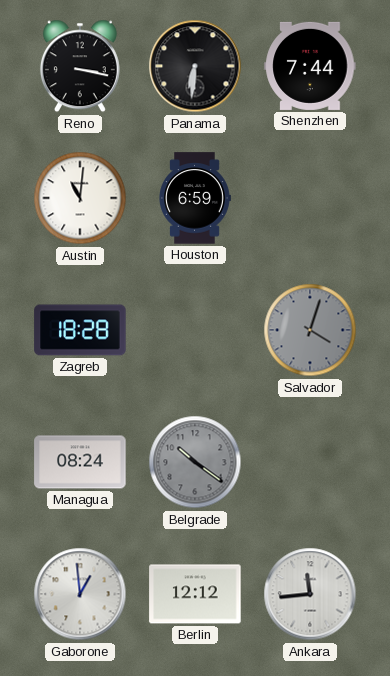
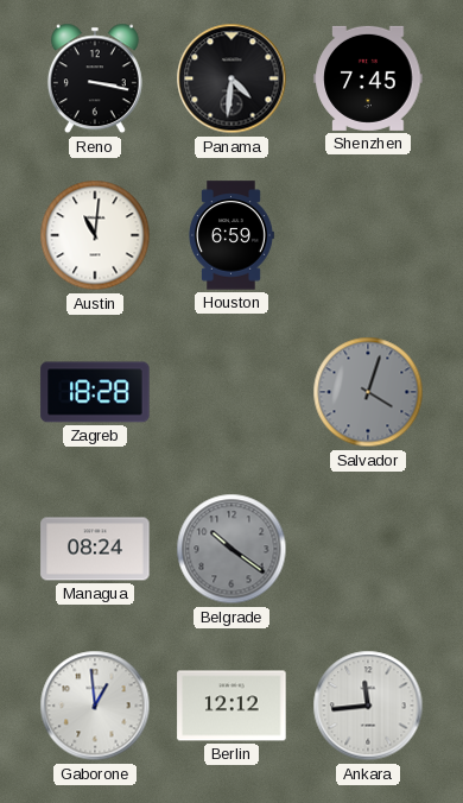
Panama: 6:31 -> 4:31
Shenzhen: 7:44 -> 7:45
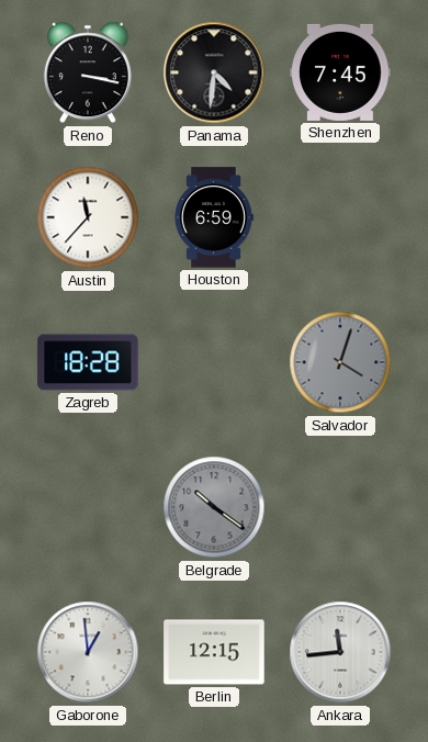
Austin: 11:01 -> 11:37
Managua: 08:24 -> none
Berlin: 12:12 -> 12:15
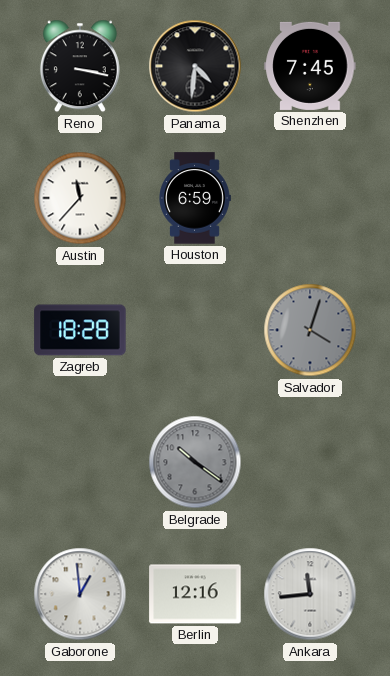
Berlin: 12:15 -> 12:16
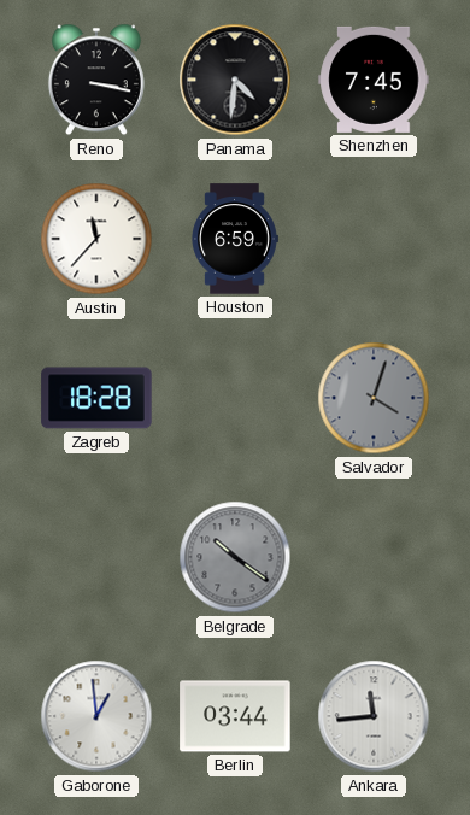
Berlin: 12:16 -> 03:44
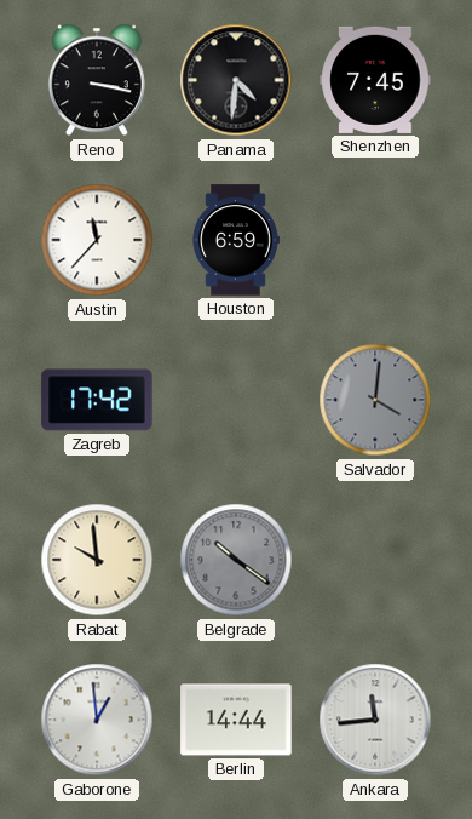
Zagreb: 18:28 -> 17:42
Salvador: 4:03 -> 4:01
Rabat: none -> 9:59
Berlin: 03:44 -> 14:44
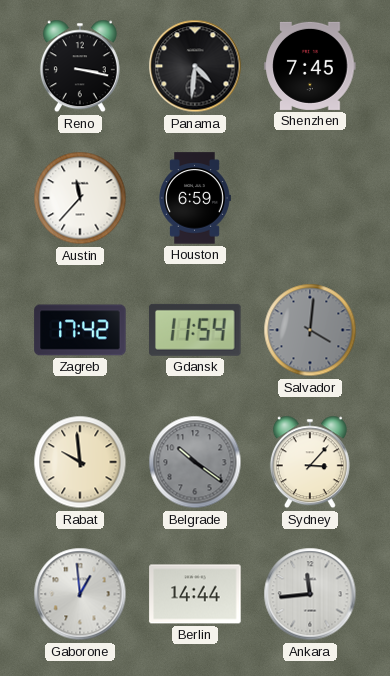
Gdansk: none -> 11:54
Sydney: none -> 3:07
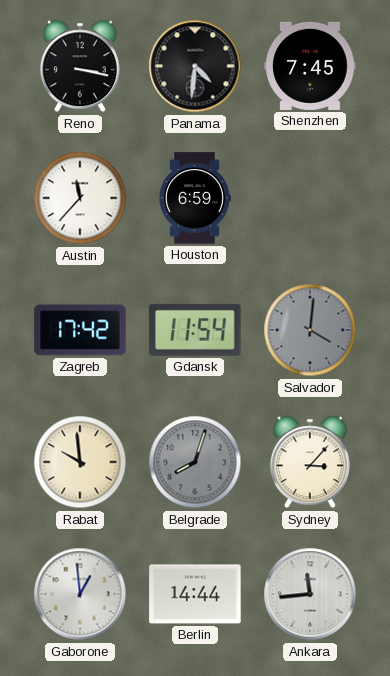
Belgrade: 10:21 -> 8:03
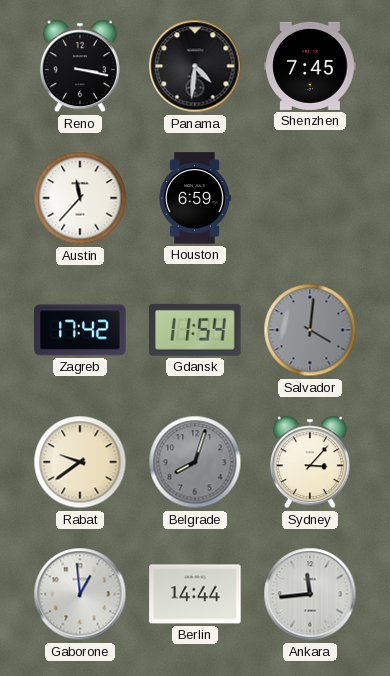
Rabat: 9:59 -> 9:39
